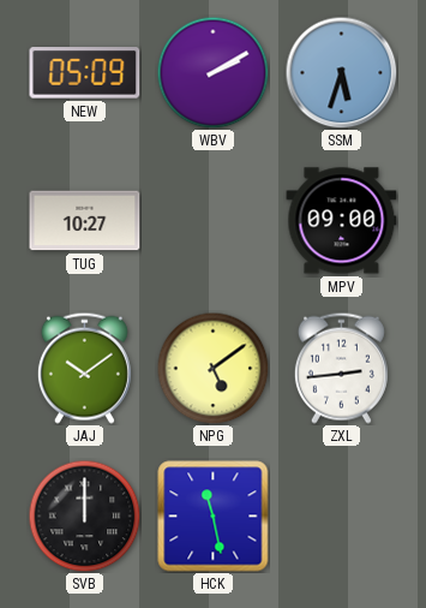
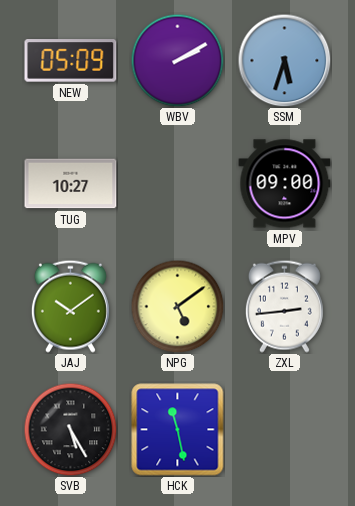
SVB: 12:00 -> 5:25
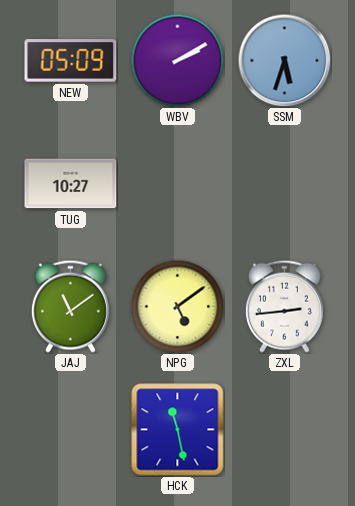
MPV: 09:00 -> none
JAJ: 10:09 -> 11:09
SVB: 5:25 -> none
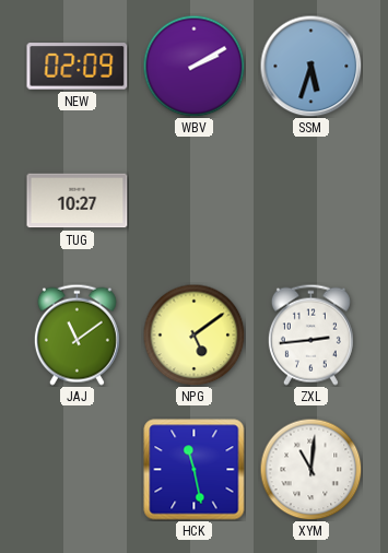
NEW: 05:09 -> 02:09
XYM: none -> 11:01
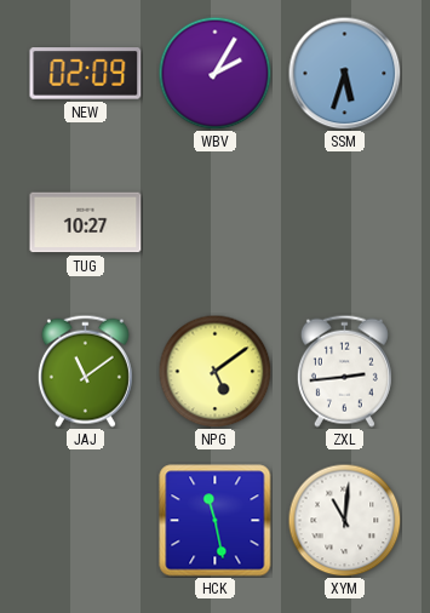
WBV: 2:10 -> 2:05
